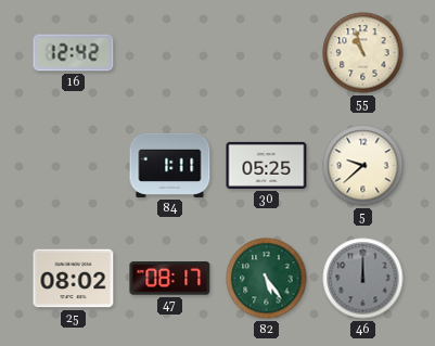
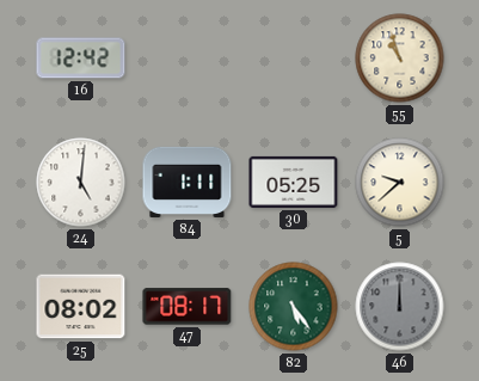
24: none -> 5:01
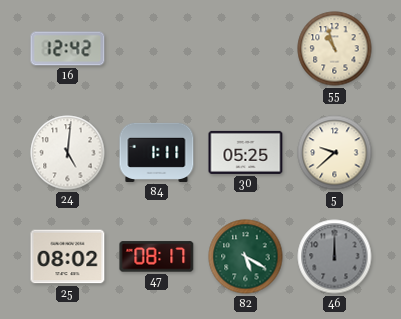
82: 5:24 -> 5:20
